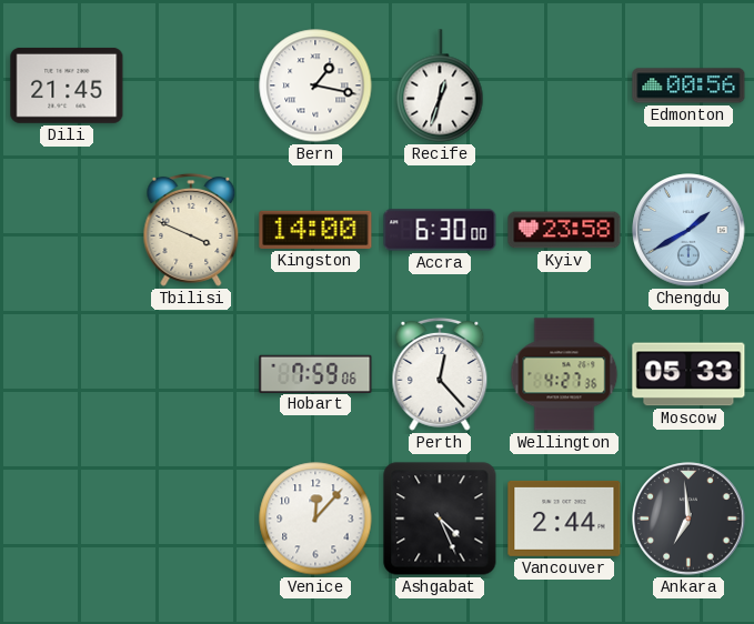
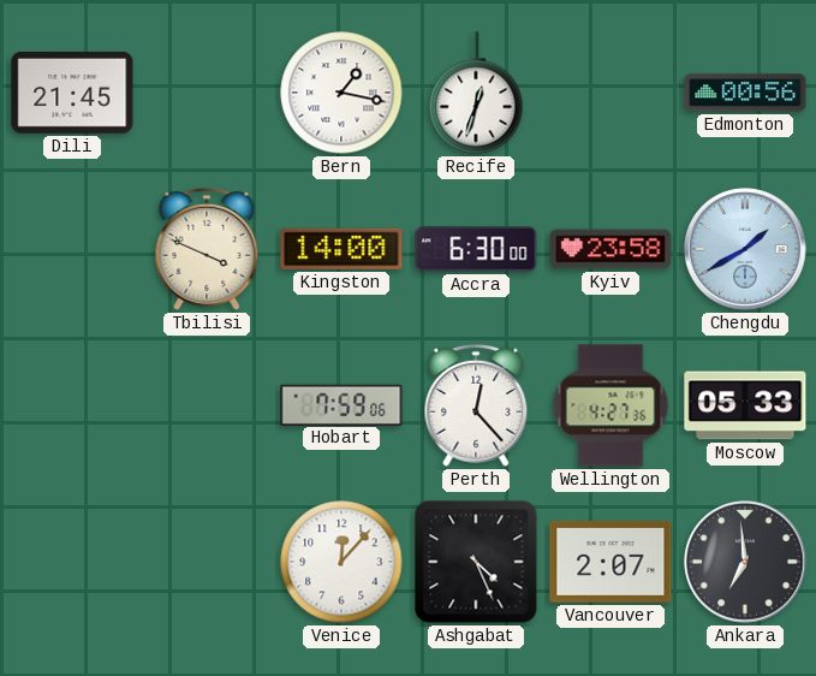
Vancouver: 2:44 -> 2:07
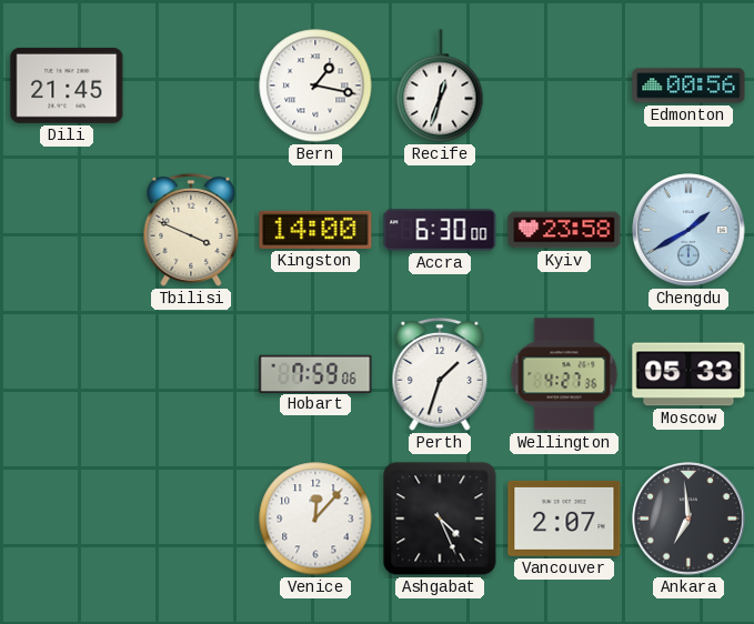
Perth: 12:23 -> 1:33
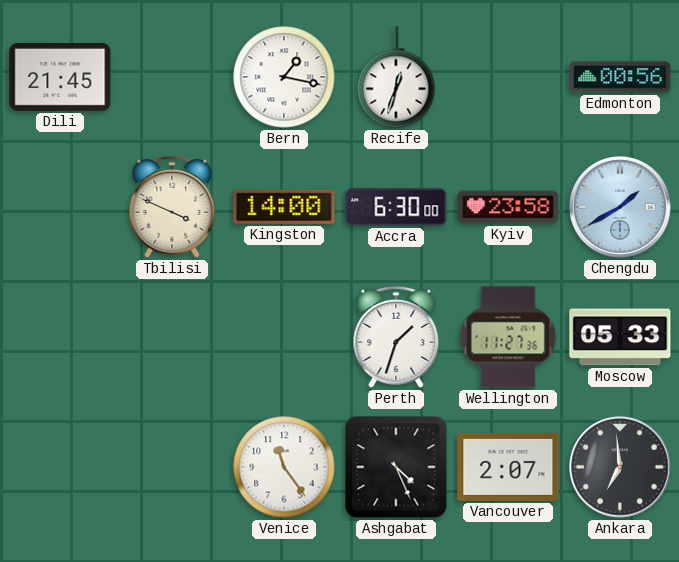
Hobart: 7:59 -> none
Wellington: 4:27 -> 11:27
Venice: 12:07 -> 11:24
